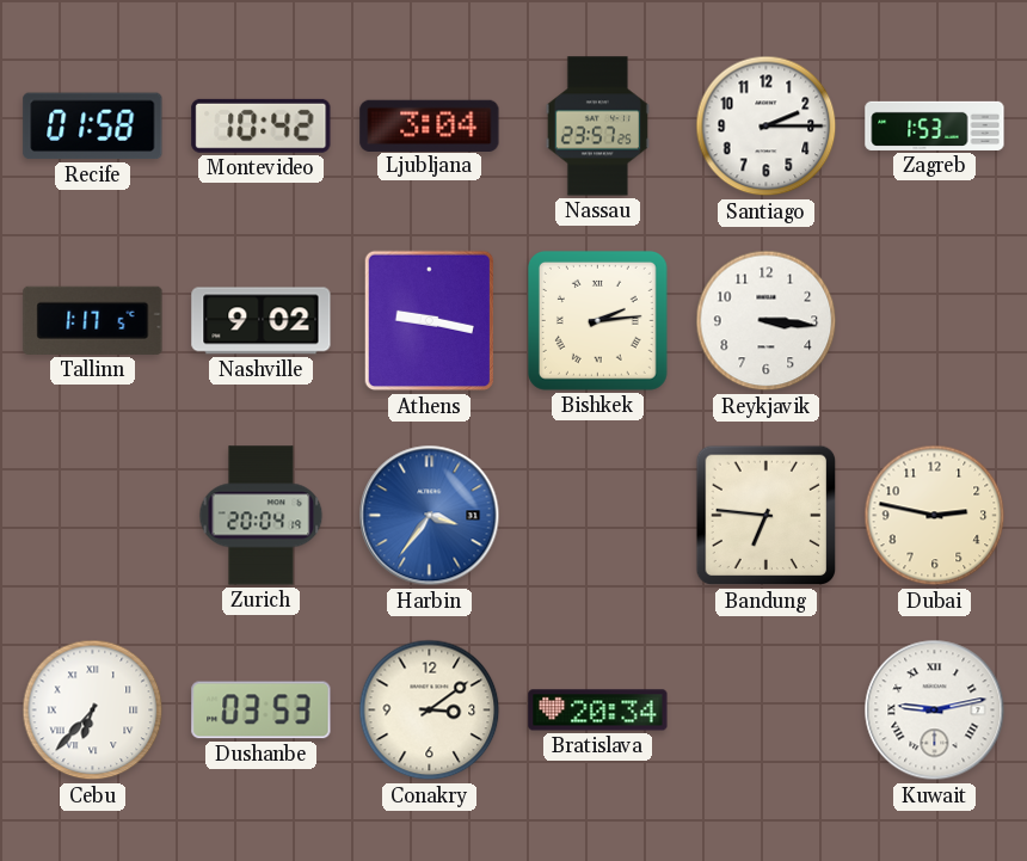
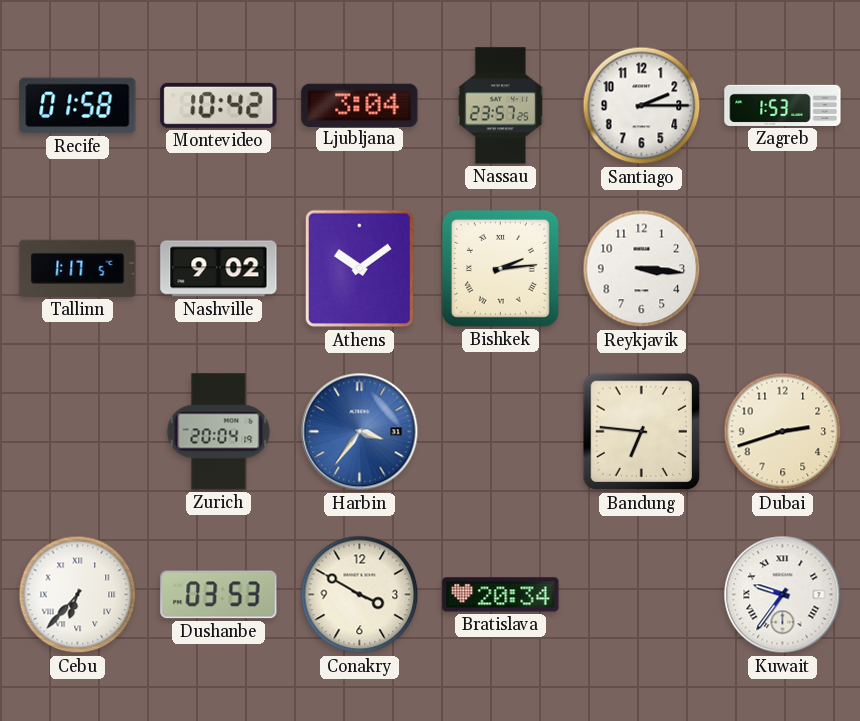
Athens: 9:17 -> 10:09
Dubai: 2:47 -> 2:42
Conakry: 3:09 -> 3:50
Kuwait: 9:13 -> 9:36
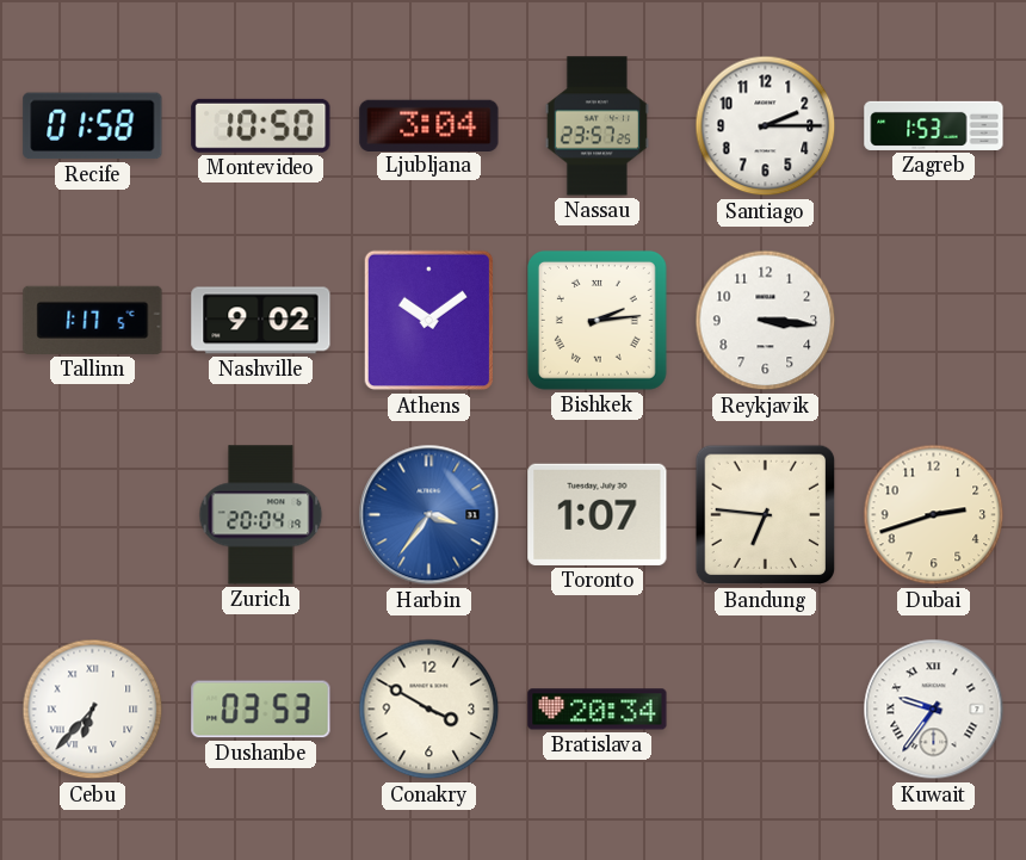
Montevideo: 10:42 -> 10:50
Toronto: none -> 1:07
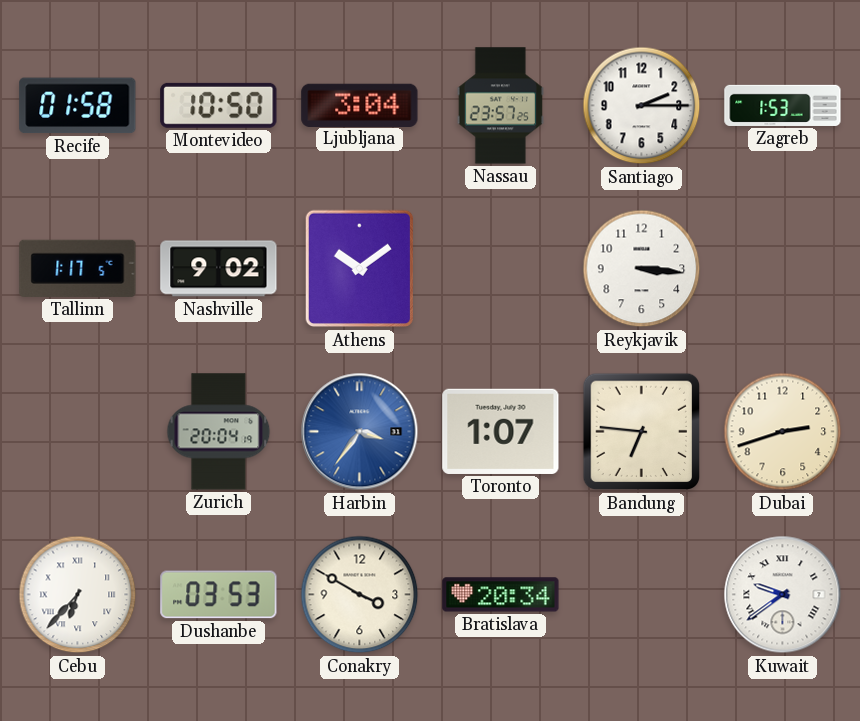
Bishkek: 2:14 -> none
Kuwait: 9:36 -> 9:39
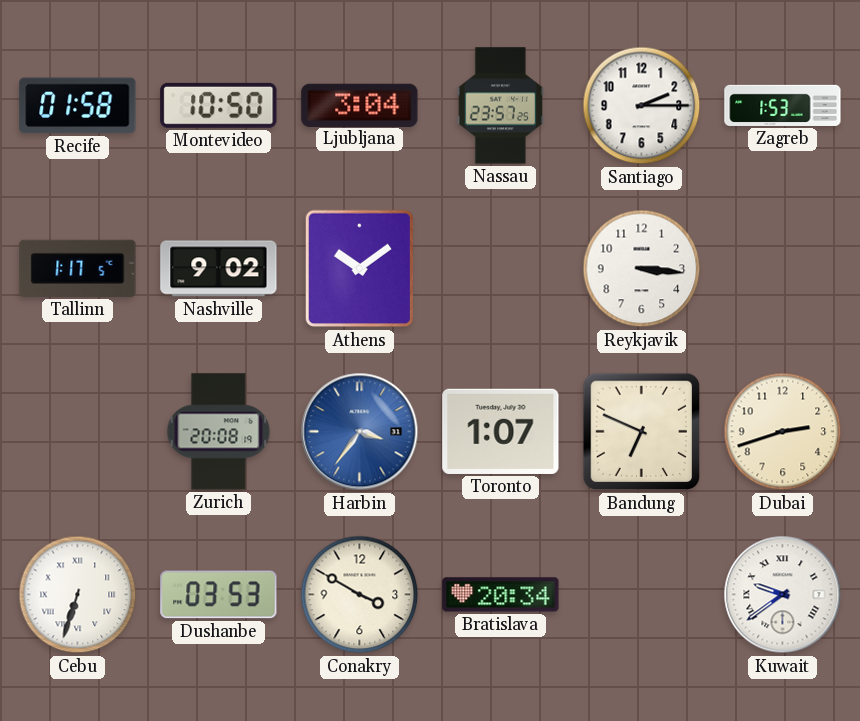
Zurich: 20:04 -> 20:08
Bandung: 6:46 -> 6:49
Cebu: 6:37 -> 6:33
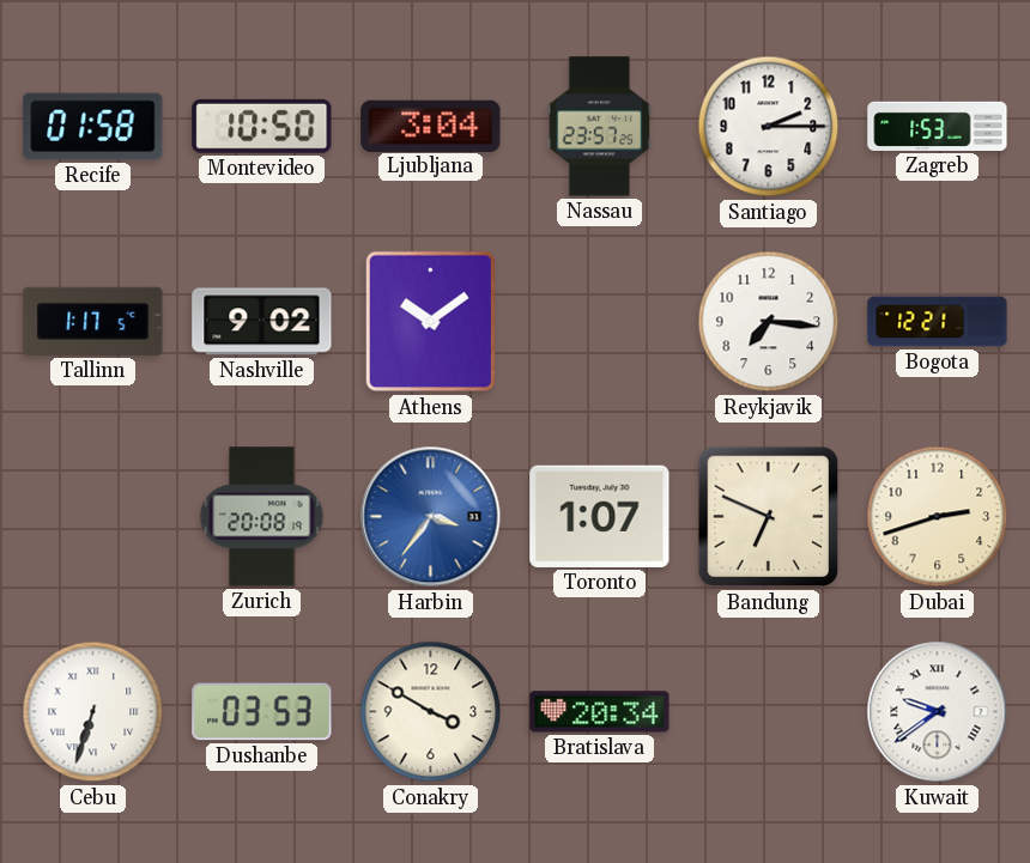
Reykjavik: 3:16 -> 7:16
Bogota: none -> 12:21
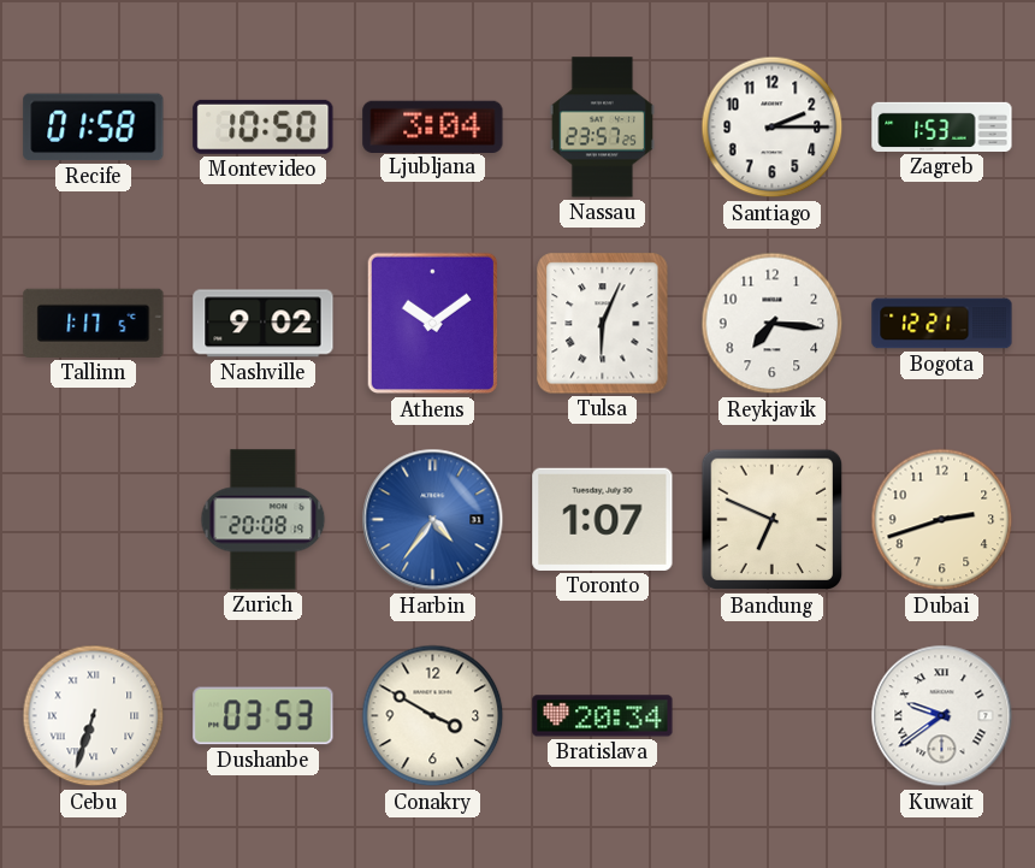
Tulsa: none -> 6:04
Harbin: 3:36 -> 4:36
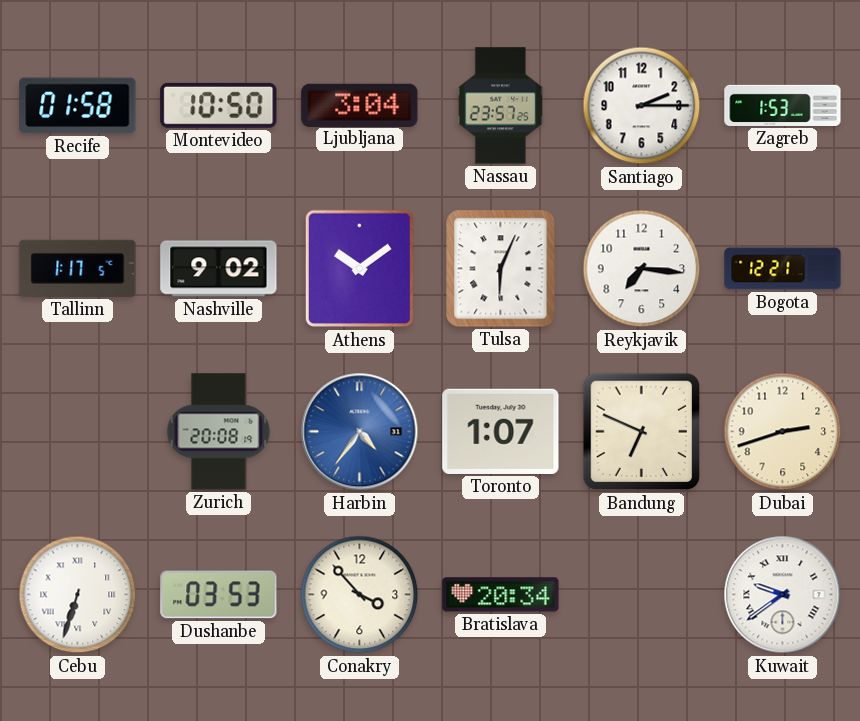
Conakry: 3:50 -> 3:53
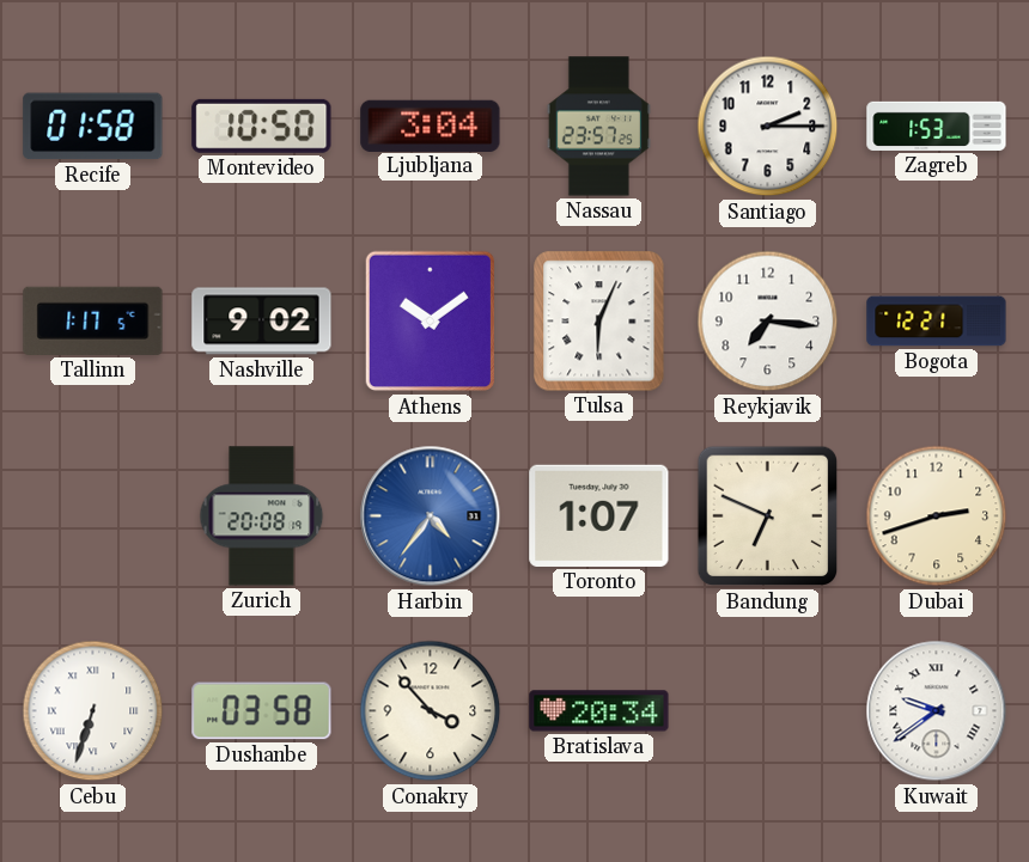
Dushanbe: 03:53 -> 03:58
